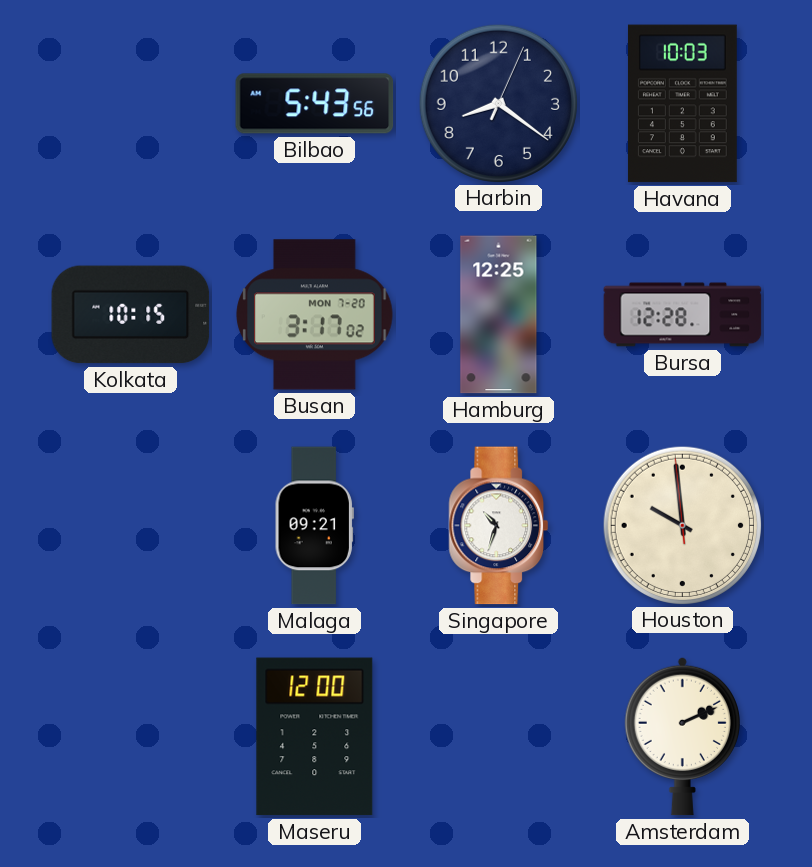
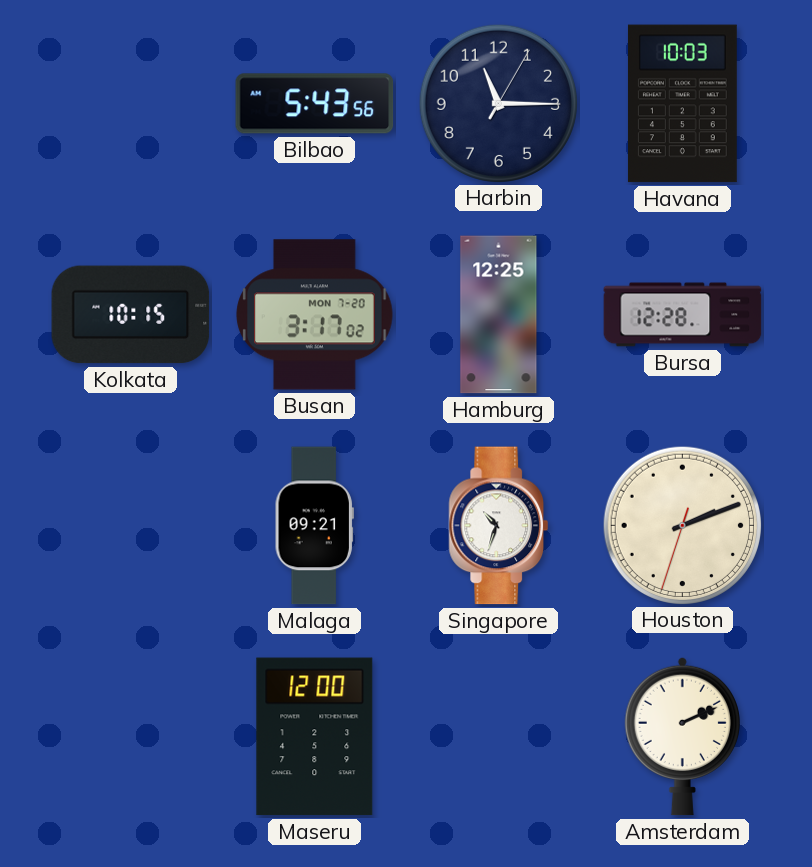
Harbin: 8:21 -> 11:15
Houston: 9:58 -> 2:11
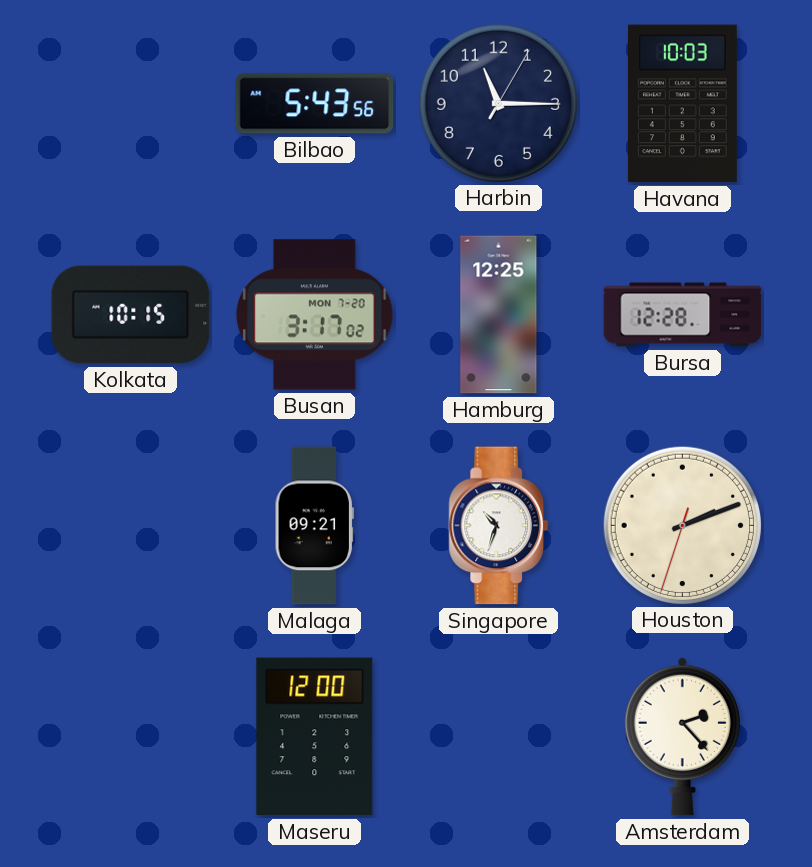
Amsterdam: 2:11 -> 2:23
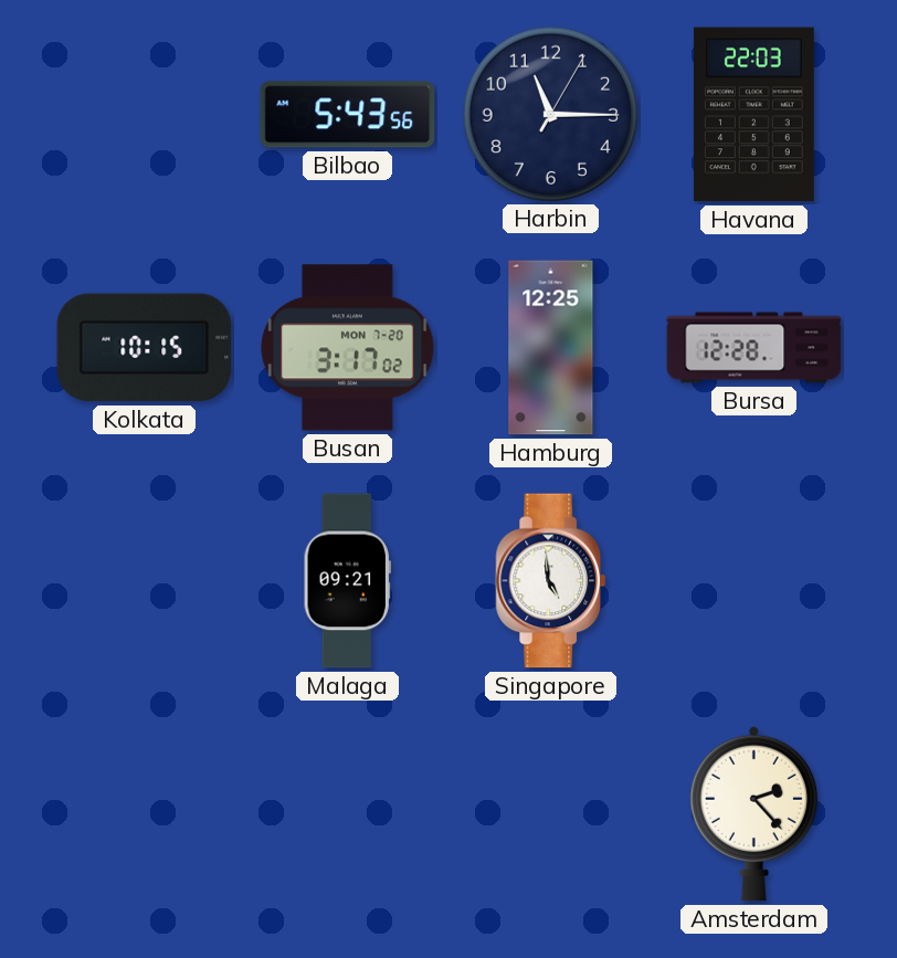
Havana: 10:03 -> 22:03
Singapore: 10:33 -> 4:59
Houston: 2:11 -> none
Maseru: 12:00 -> none
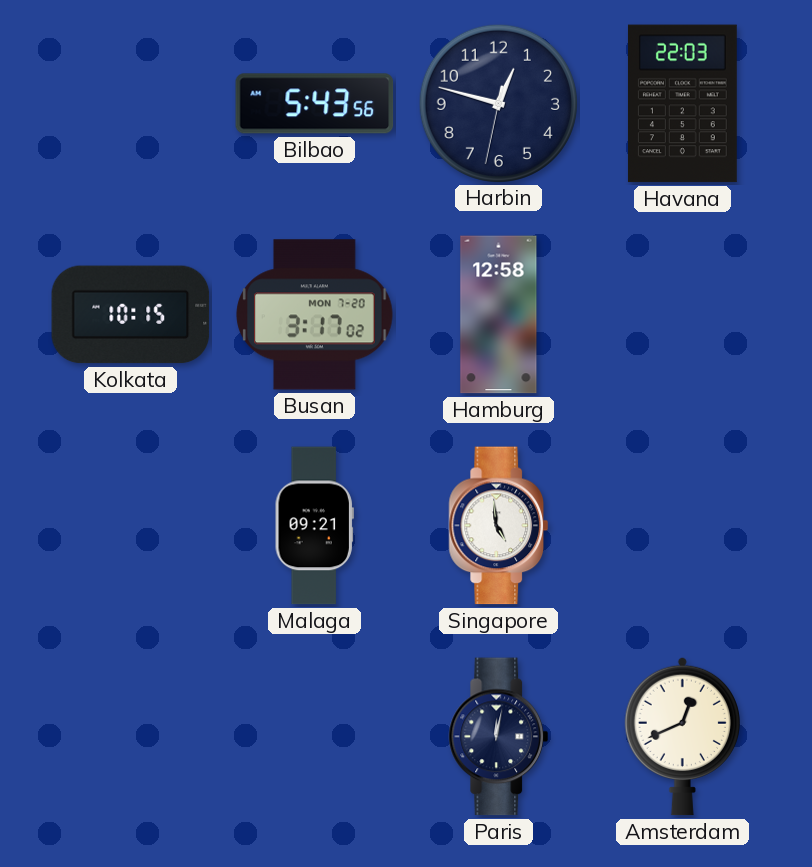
Harbin: 11:15 -> 12:47
Hamburg: 12:25 -> 12:58
Bursa: 12:28 -> none
Paris: none -> 12:02
Amsterdam: 2:23 -> 12:41
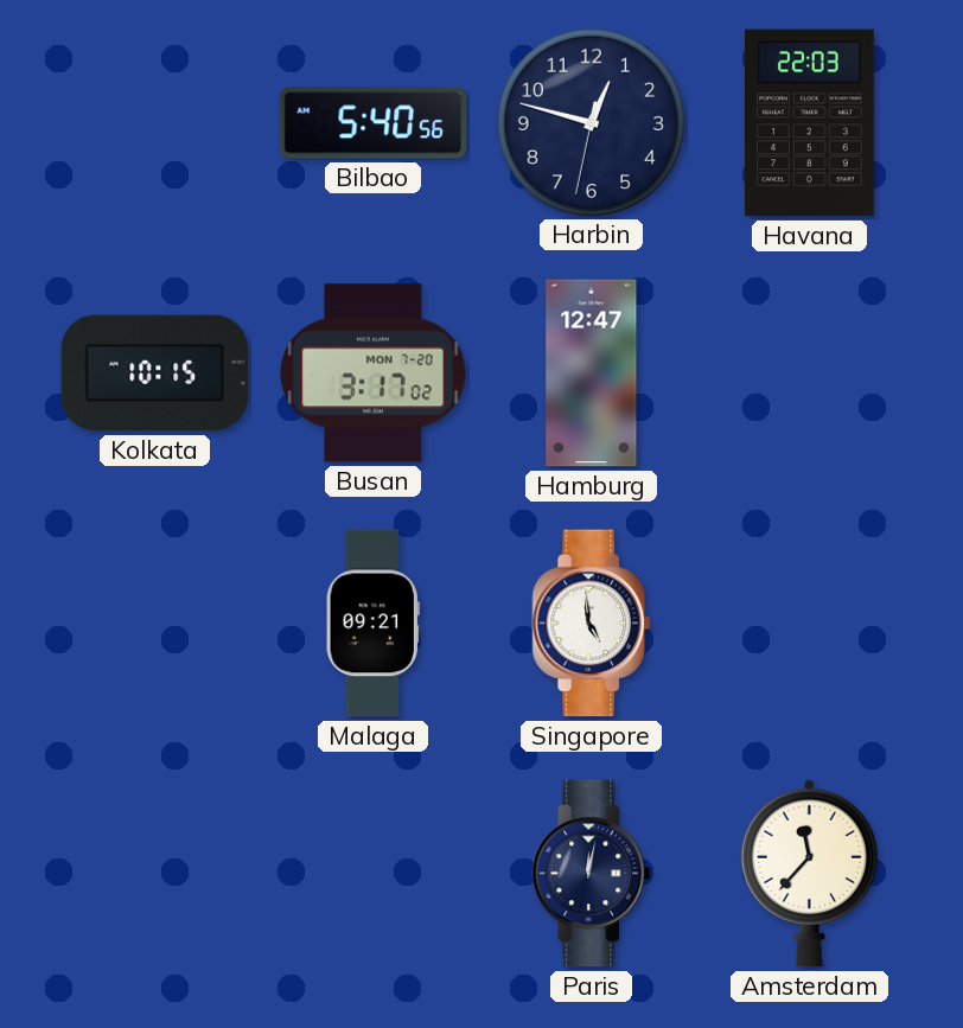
Bilbao: 5:43 -> 5:40
Hamburg: 12:58 -> 12:47
Amsterdam: 12:41 -> 11:37
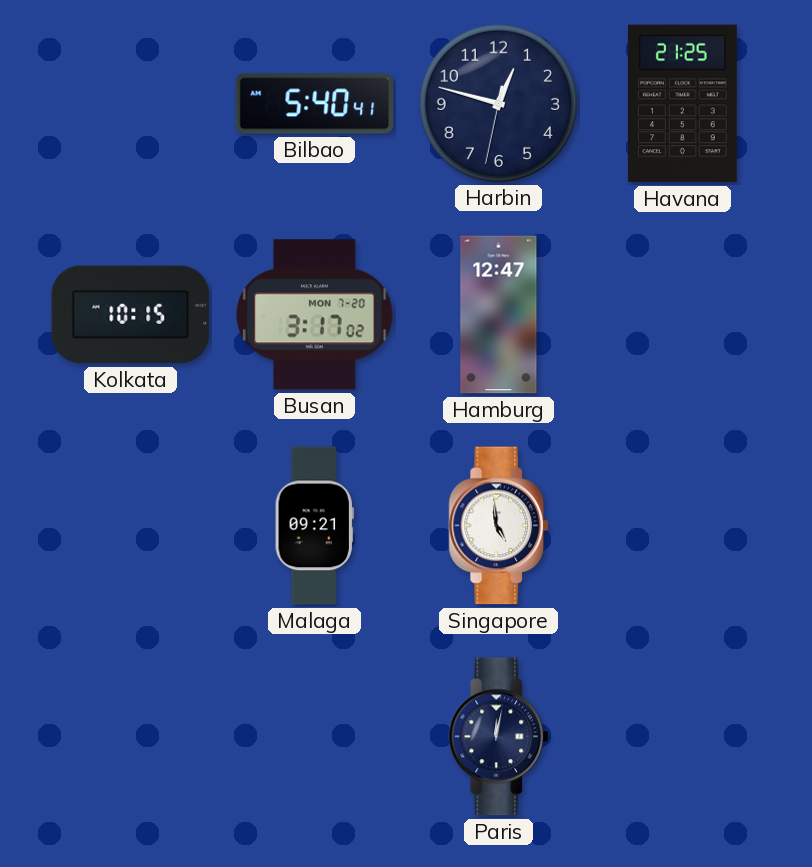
Bilbao: 5:40:56 -> 5:40:41
Havana: 22:03 -> 21:25
Amsterdam: 11:37 -> none
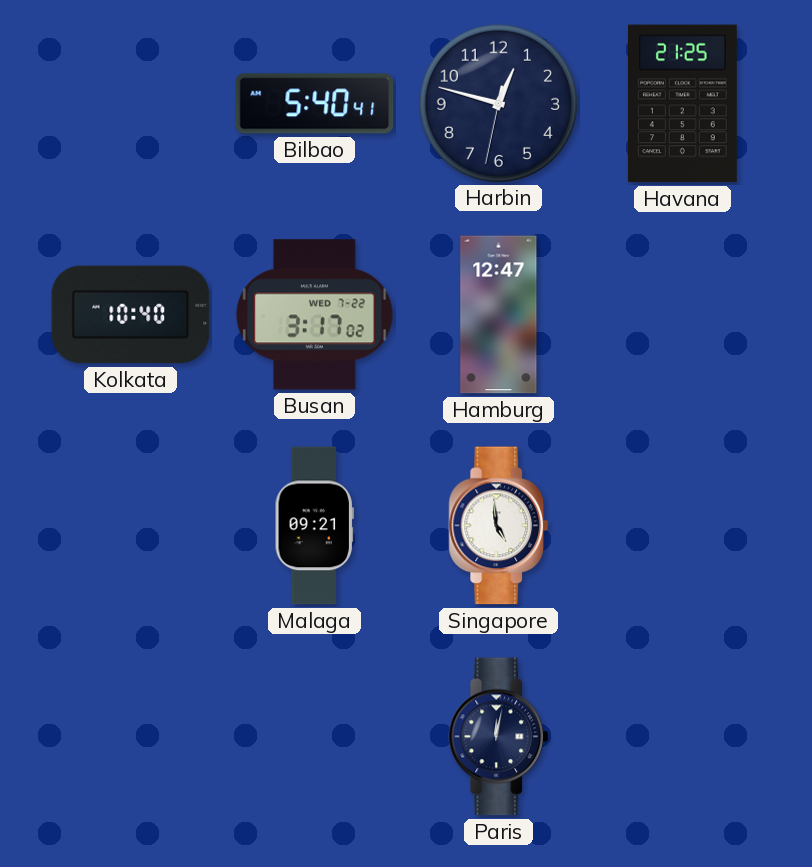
Kolkata: 10:15 -> 10:40
Busan date: MON 7-20 -> WED 7-22
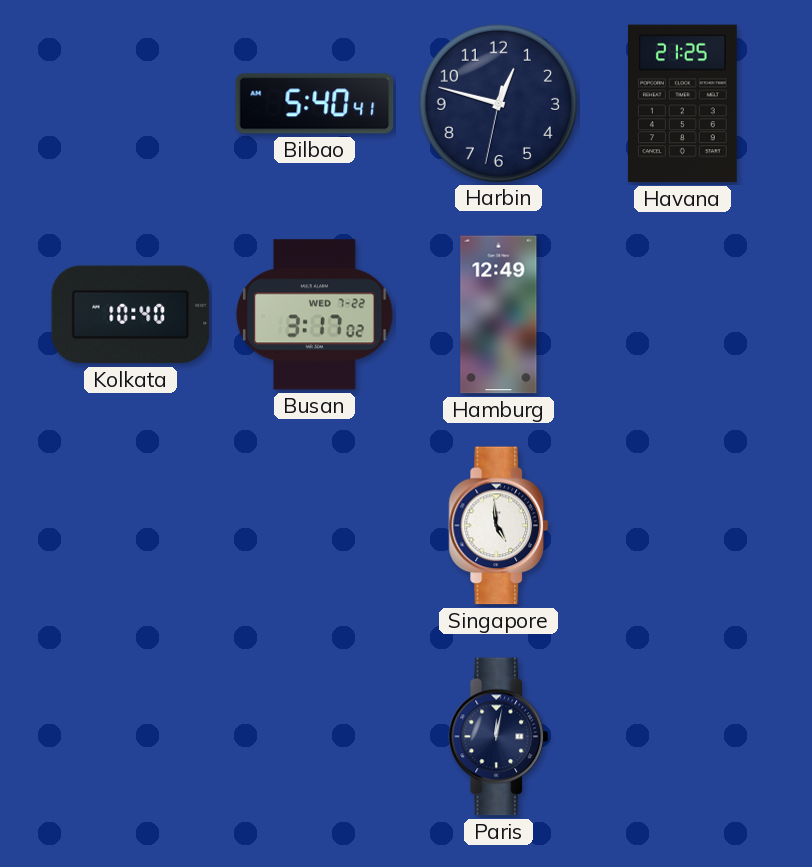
Hamburg: 12:47 -> 12:49
Malaga: 09:21 -> none
